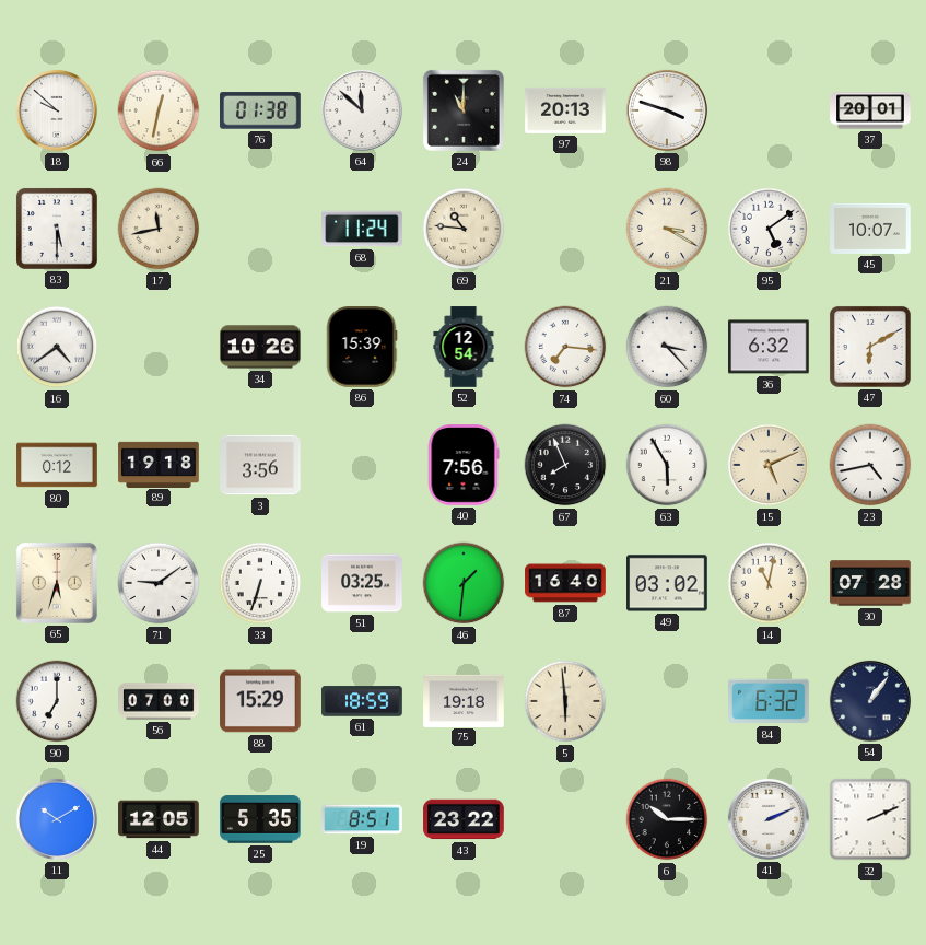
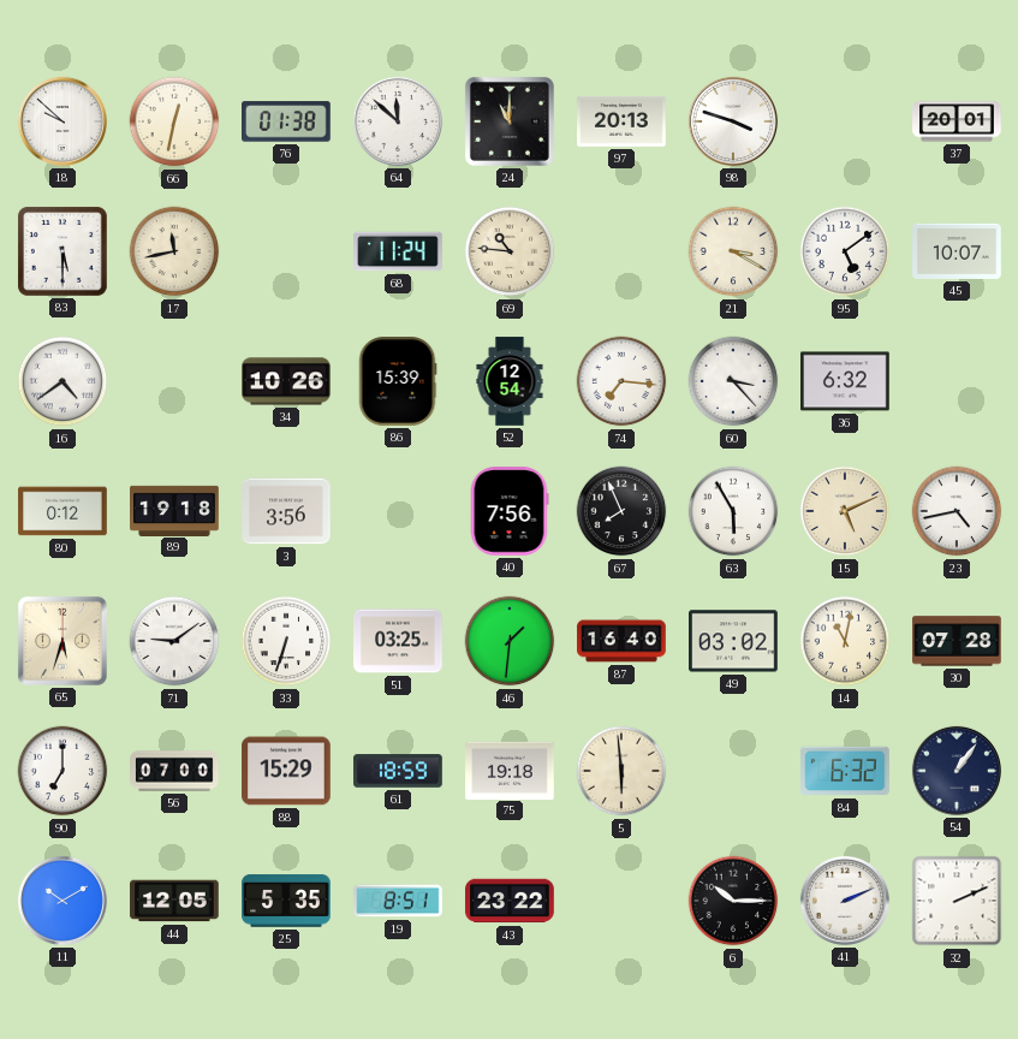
47: 6:10 -> none
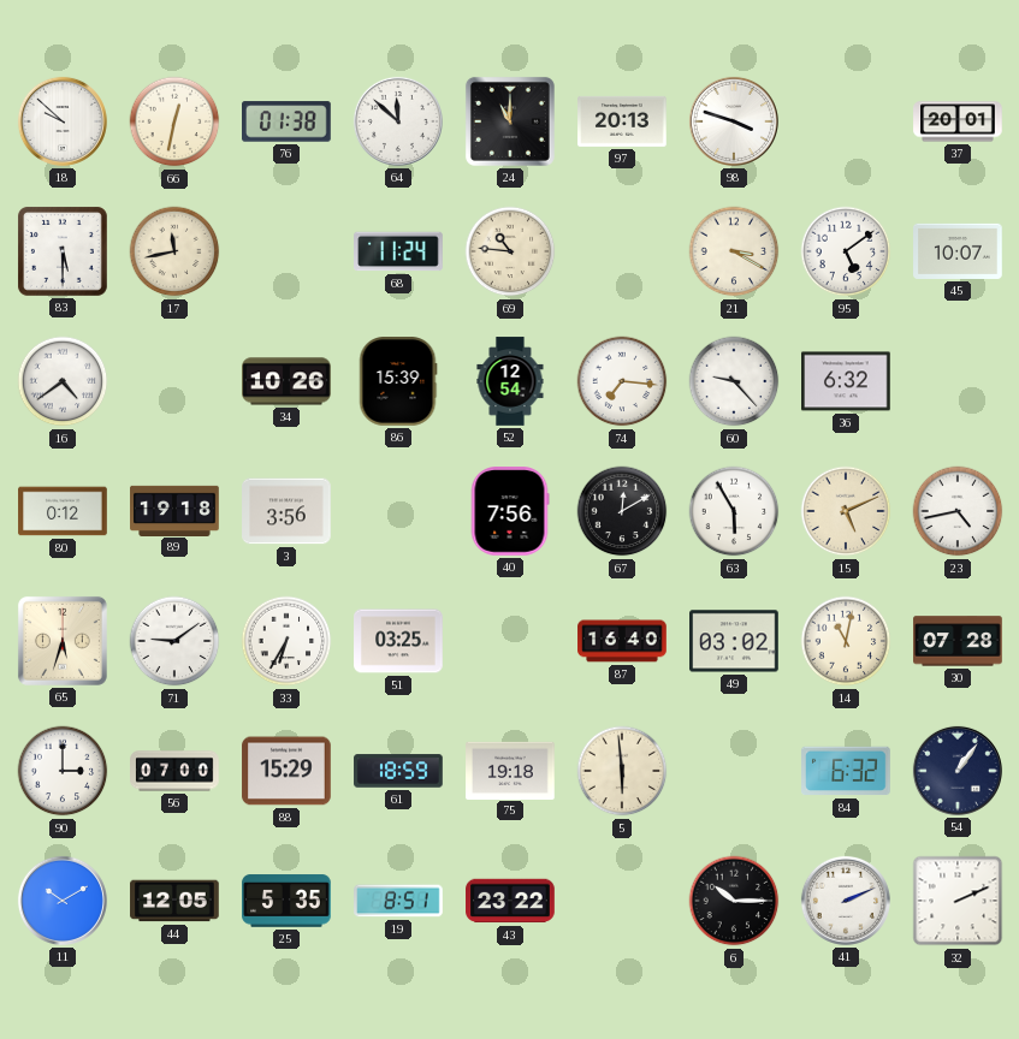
60: 3:23 -> 9:23
67: 7:56 -> 12:10
33: 6:33 -> 6:35
46: 1:31 -> none
90: 7:00 -> 3:00
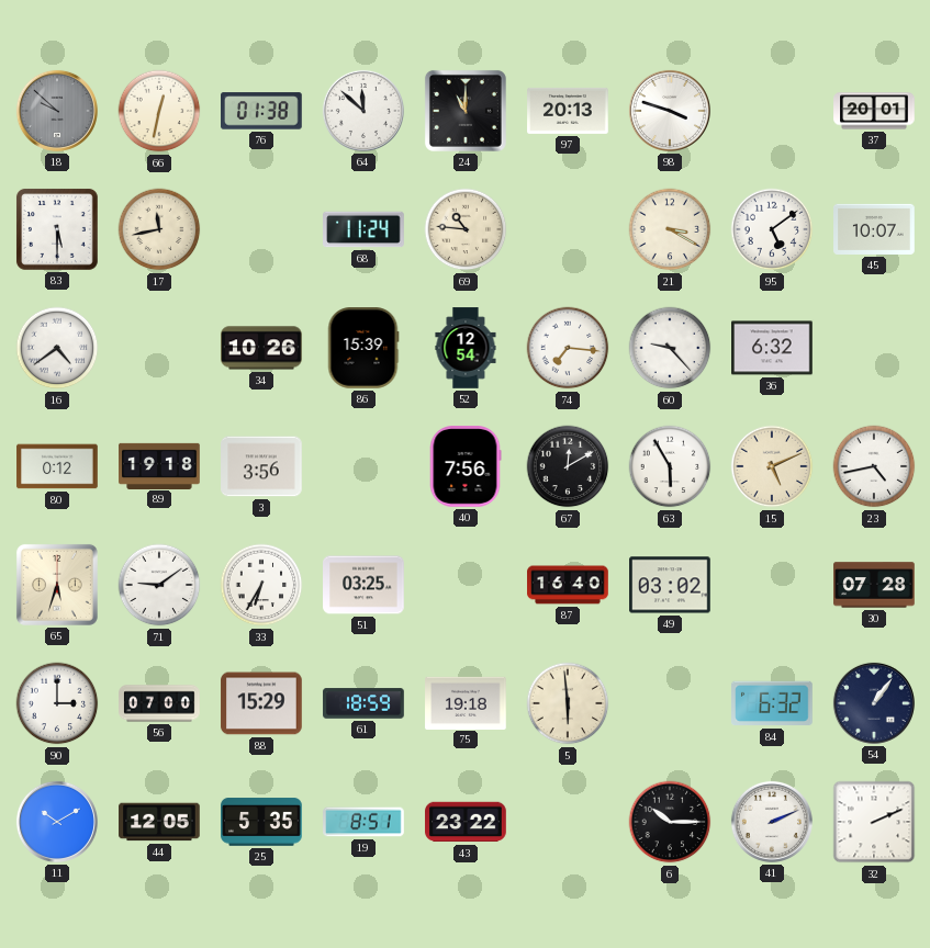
18 dial: white -> grey
14: 11:02 -> none
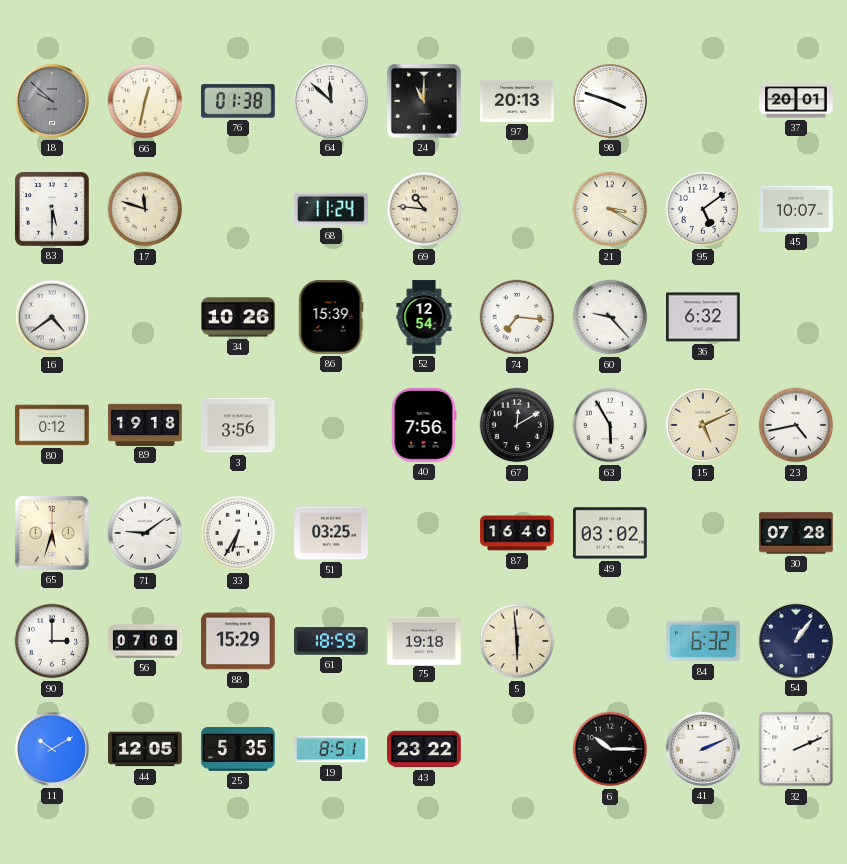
17: 11:43 -> 11:48
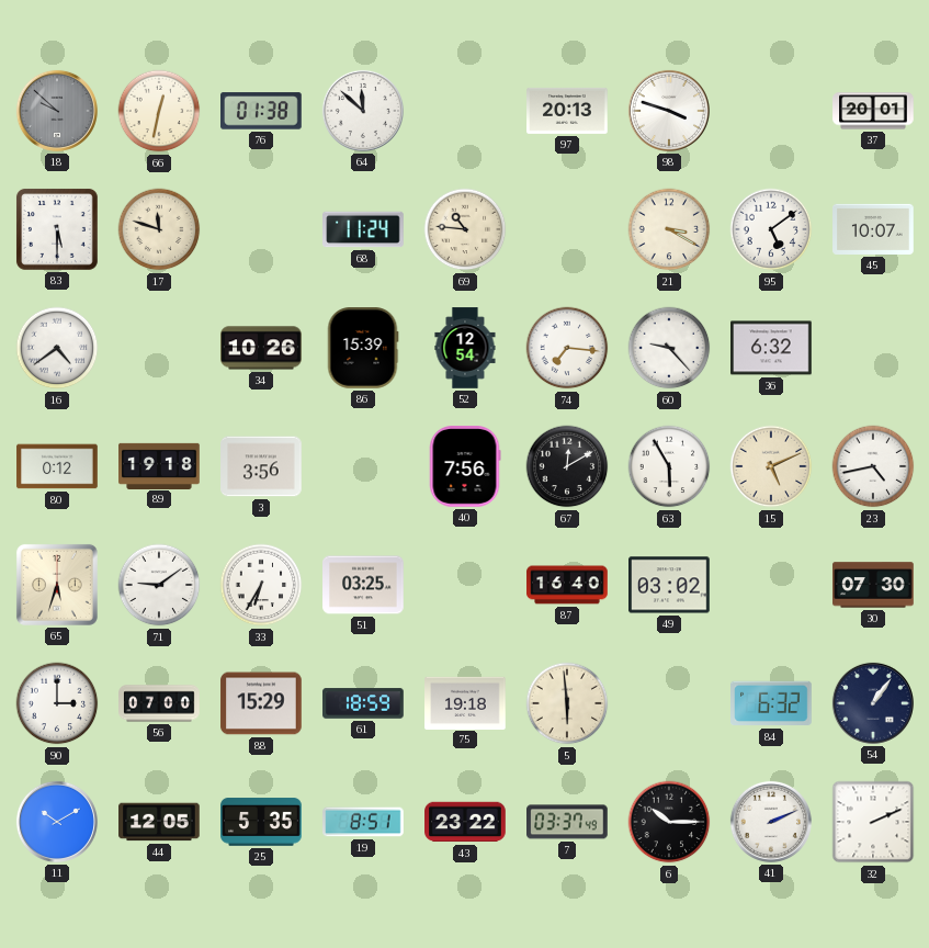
24: 11:00 -> none
30: 07:28 -> 07:30
7: none -> 03:37
